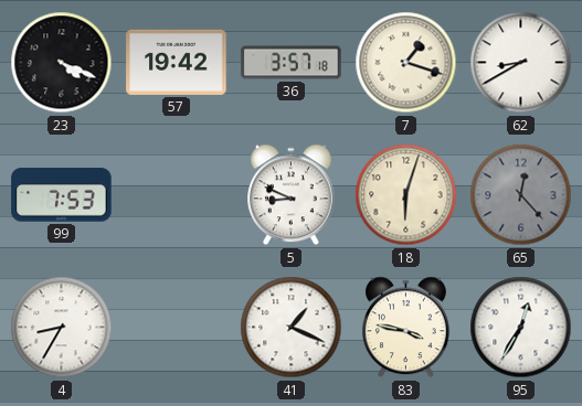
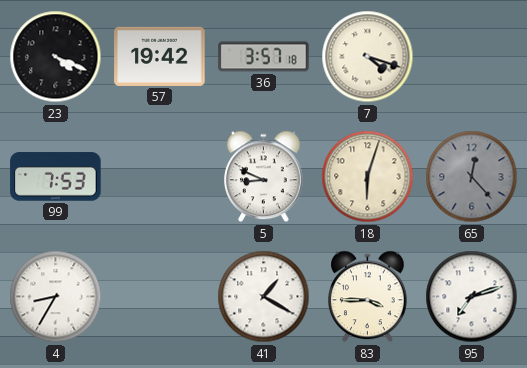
7: 1:18 -> 4:18
62: 8:40 -> none
41: 1:19 -> 1:20
83: 3:47 -> 3:45
95: 12:35 -> 7:12
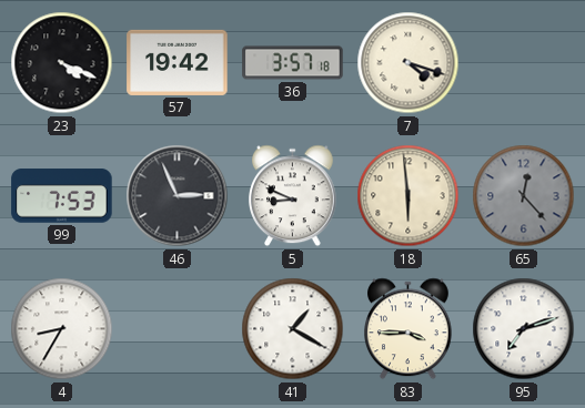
46: none -> 2:56
18: 6:03 -> 5:59
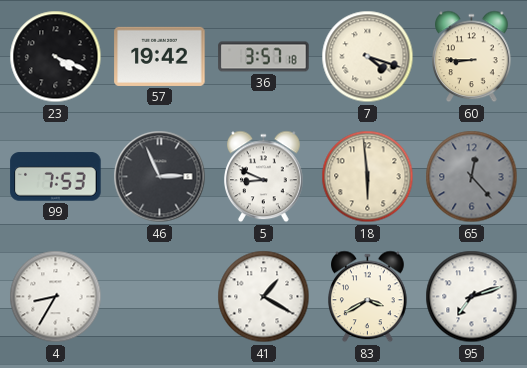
60: none -> 8:45
83: 3:45 -> 3:40
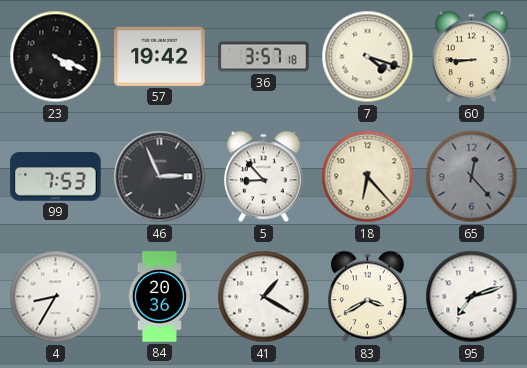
5: 8:49 -> 8:53
18: 5:59 -> 6:23
84: none -> 20:36
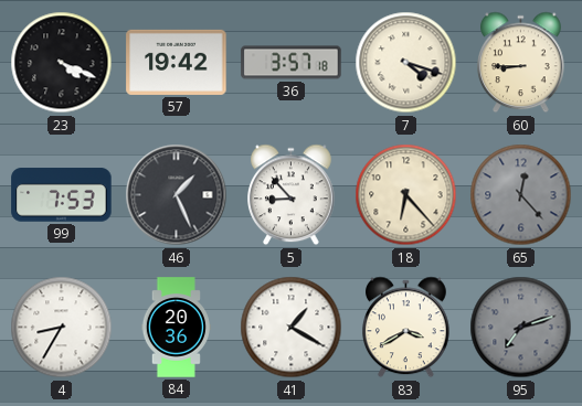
46: 2:56 -> 1:26
95 dial: white -> grey
